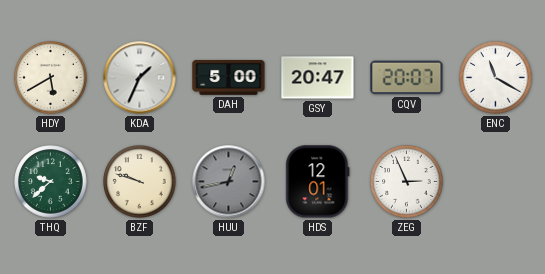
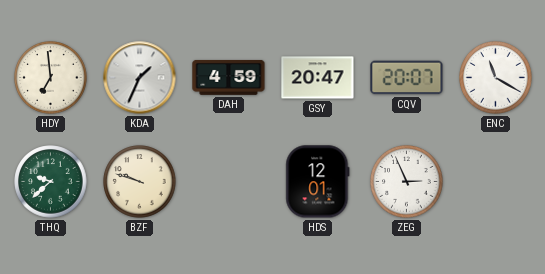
HDY: 5:40 -> 6:59
DAH: 5:00 -> 4:59
HUU: 12:43 -> none
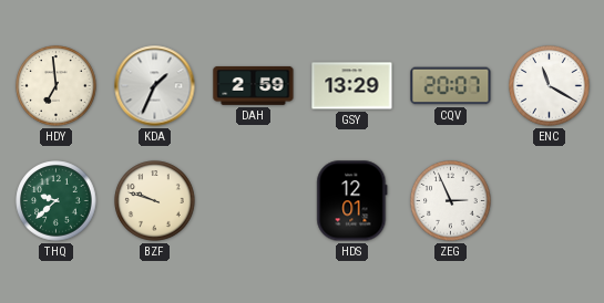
DAH: 4:59 -> 2:59
GSY: 20:47 -> 13:29
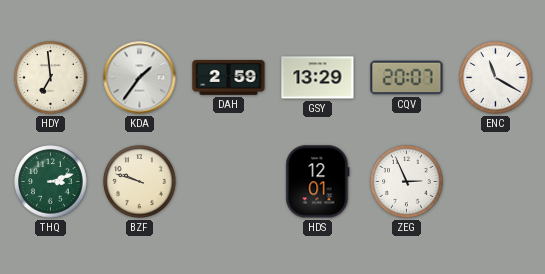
KDA: 1:34 -> 1:36
THQ: 9:38 -> 3:12
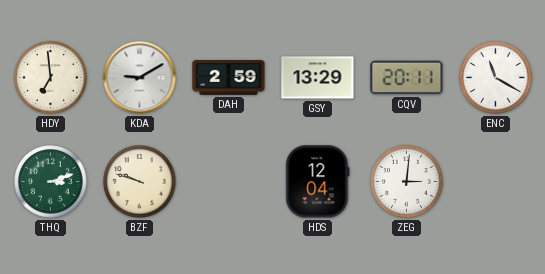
KDA: 1:36 -> 9:10
CQV: 20:07 -> 20:11
HDS: 12:01 -> 12:04
ZEG: 2:56 -> 3:01
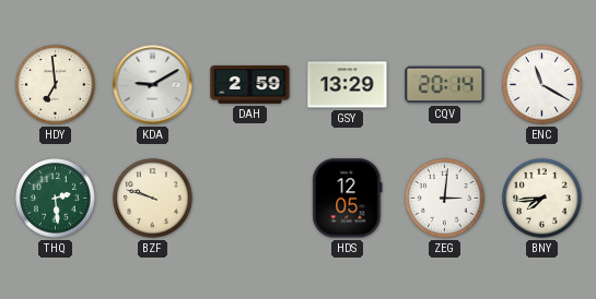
CQV: 20:11 -> 20:14
THQ: 3:12 -> 2:29
HDS: 12:04 -> 12:05
BNY: none -> 7:44
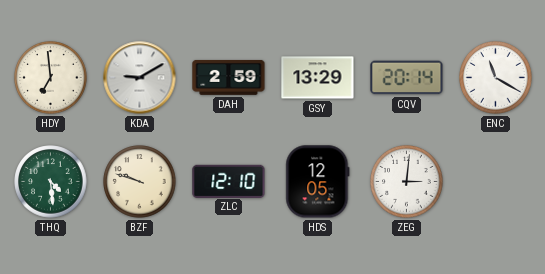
THQ: 2:29 -> 4:29
ZLC: none -> 12:10
BNY: 7:44 -> none
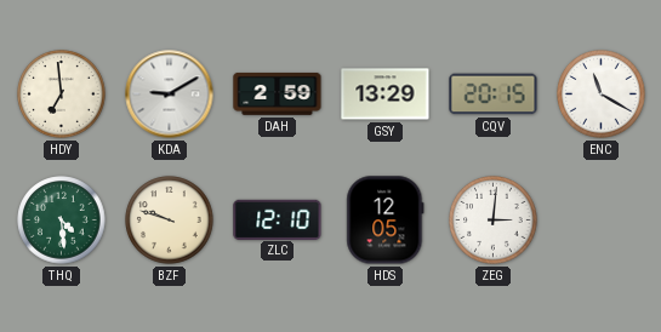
CQV: 20:14 -> 20:15
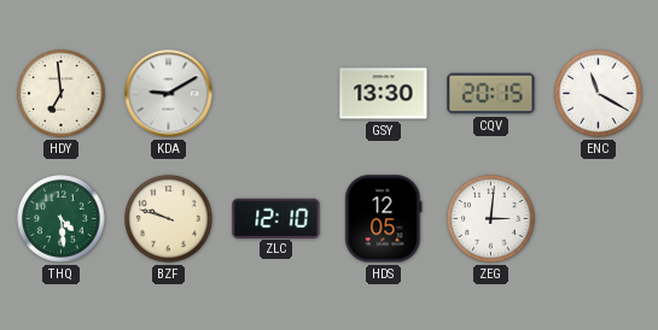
DAH: 2:59 -> none
GSY: 13:29 -> 13:30
